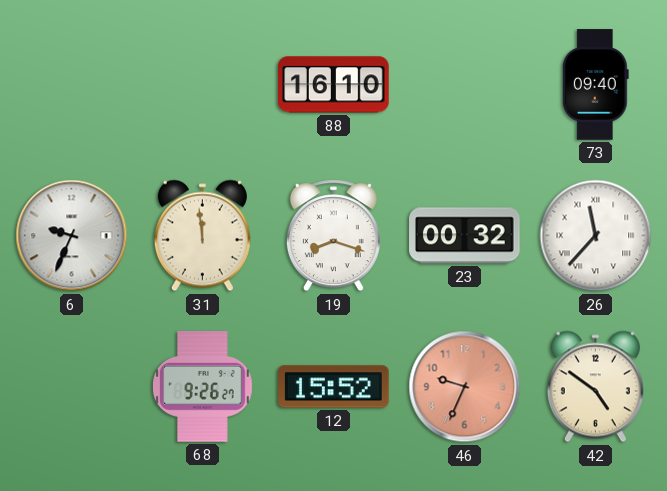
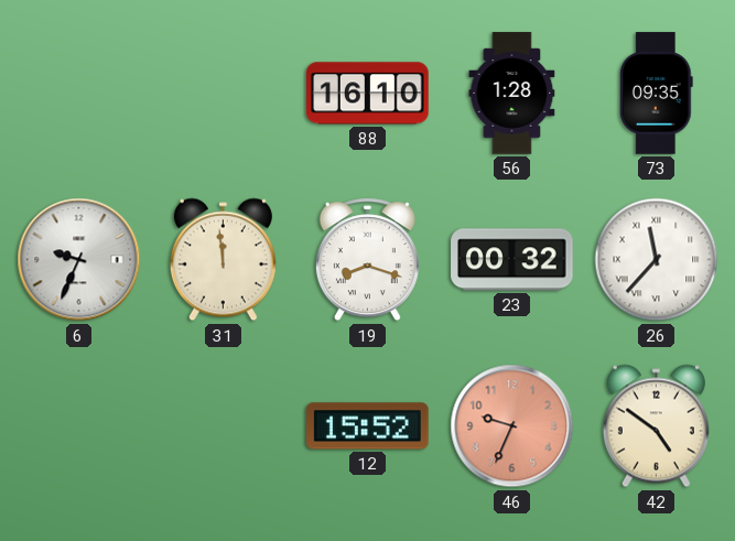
56: none -> 1:28
73: 09:40 -> 09:35
68: 9:26 -> none
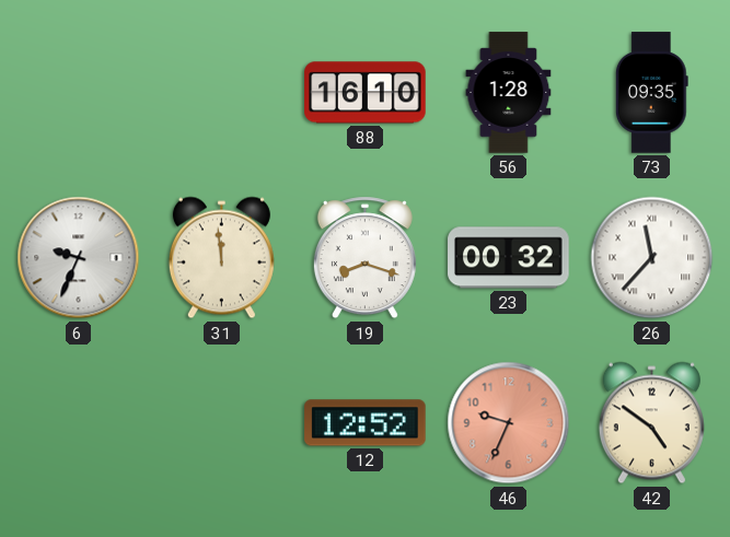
12: 15:52 -> 12:52
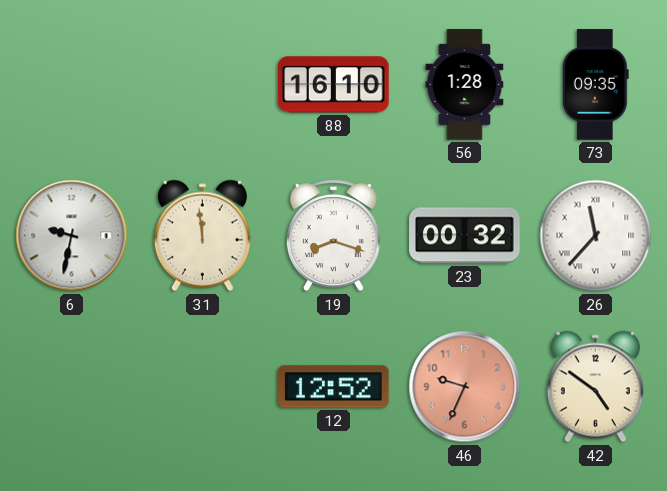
6: 9:34 -> 9:32
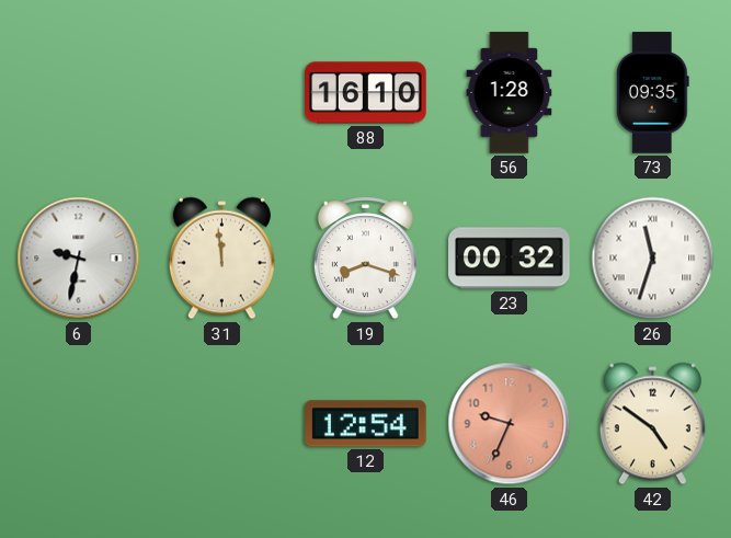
26: 11:37 -> 11:33
12: 12:52 -> 12:54
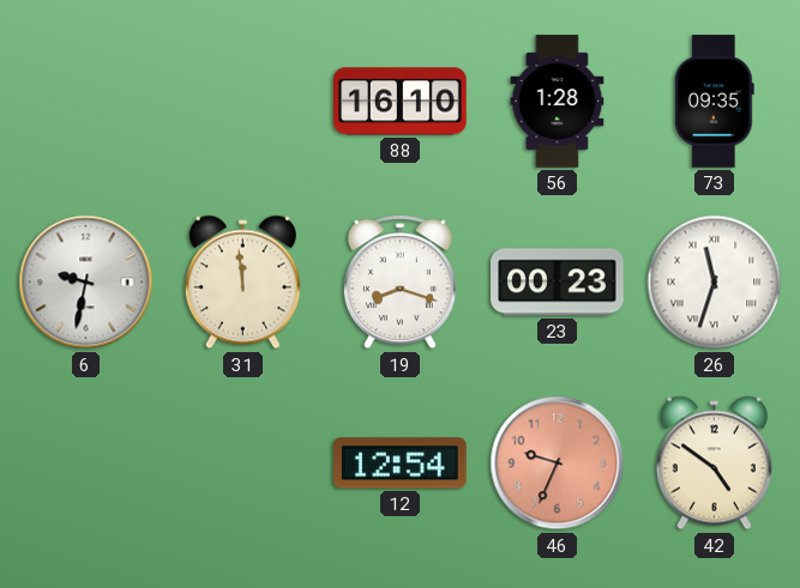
23: 00:32 -> 00:23
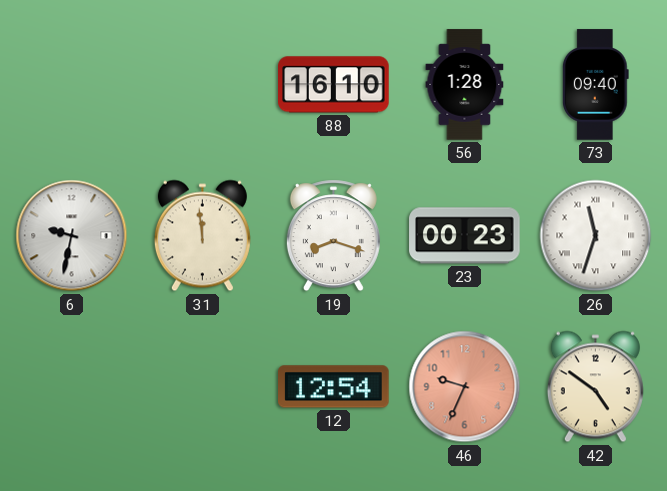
73: 09:35 -> 09:40
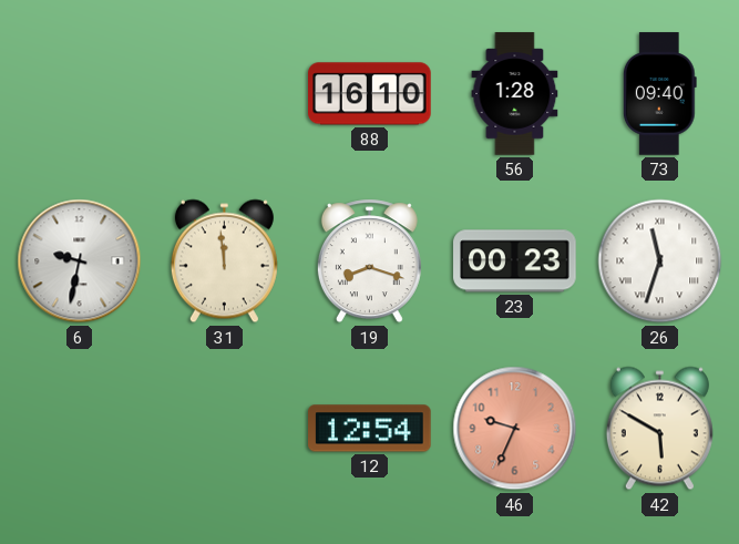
42: 4:51 -> 5:50
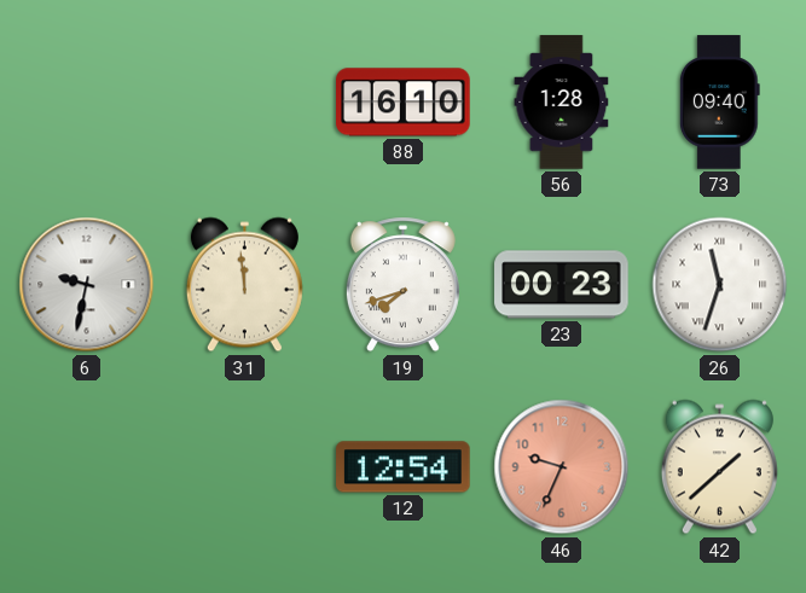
19: 8:18 -> 7:42
42: 5:50 -> 1:38
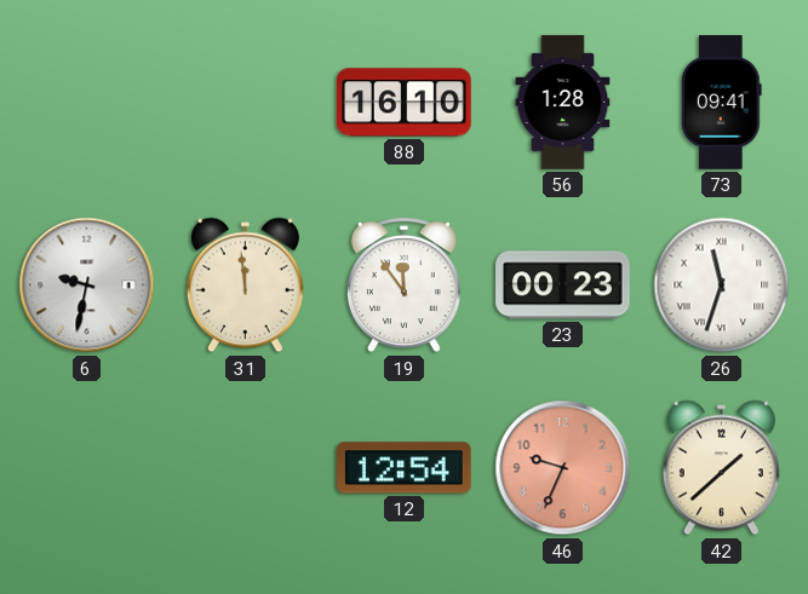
73: 09:40 -> 09:41
19: 7:42 -> 11:54
